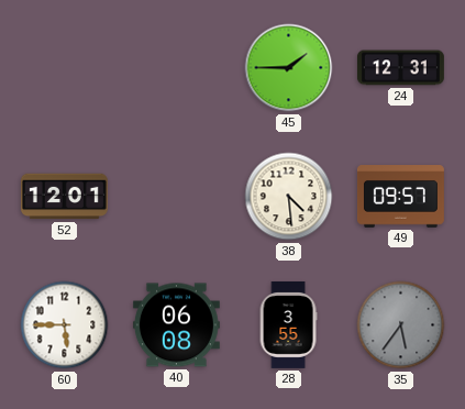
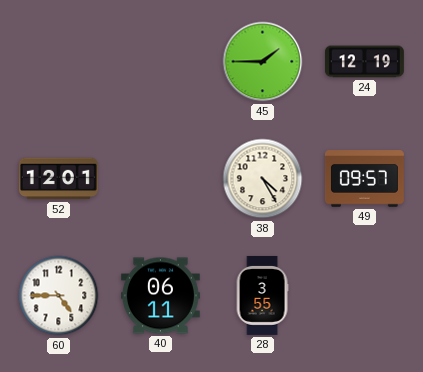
24: 12:31 -> 12:19
38: 4:29 -> 4:25
60: 5:45 -> 4:45
40: 06:08 -> 06:11
35: 5:36 -> none
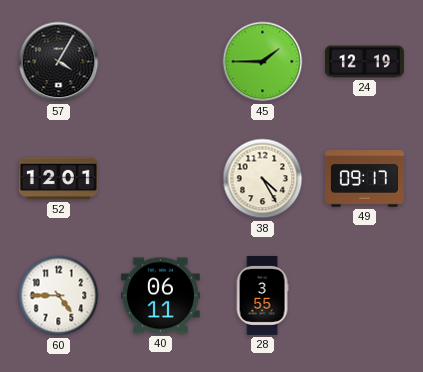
57: none -> 4:05
49: 09:57 -> 09:17
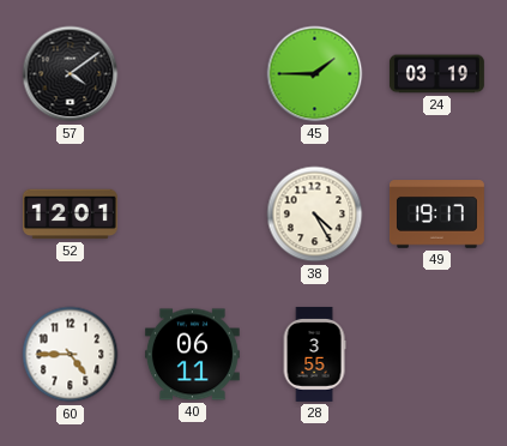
57: 4:05 -> 4:09
24: 12:19 -> 03:19
49: 09:17 -> 19:17
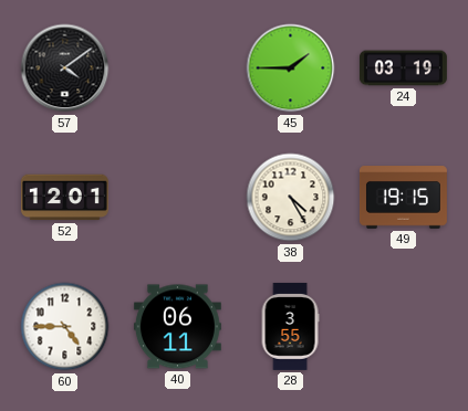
49: 19:17 -> 19:15
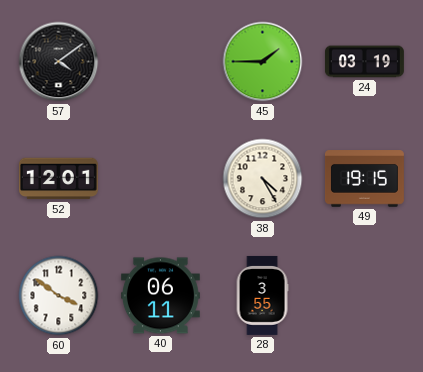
60: 4:45 -> 3:51
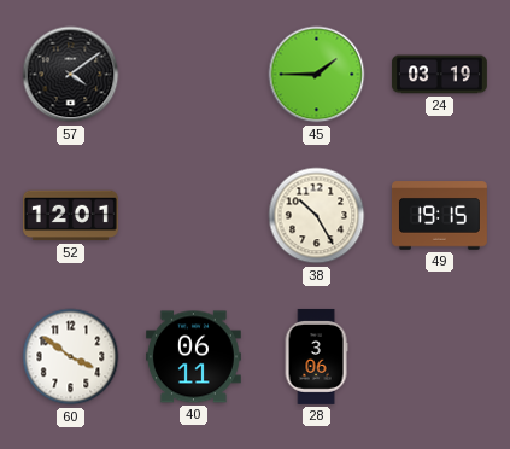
38: 4:25 -> 10:25
28: 3:55 -> 3:06
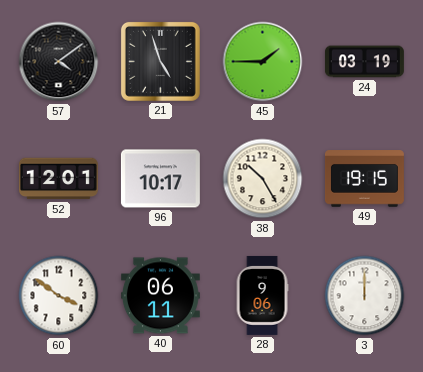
21: none -> 4:57
96: none -> 10:17
28: 3:06 -> 9:06
3: none -> 12:00
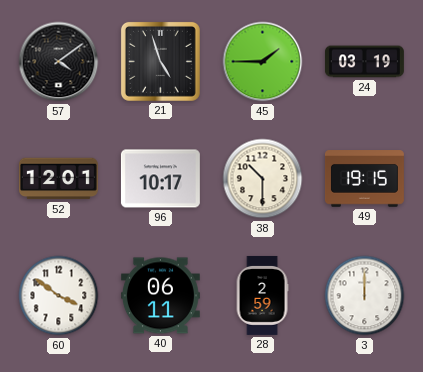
38: 10:25 -> 10:30
28: 9:06 -> 2:59
